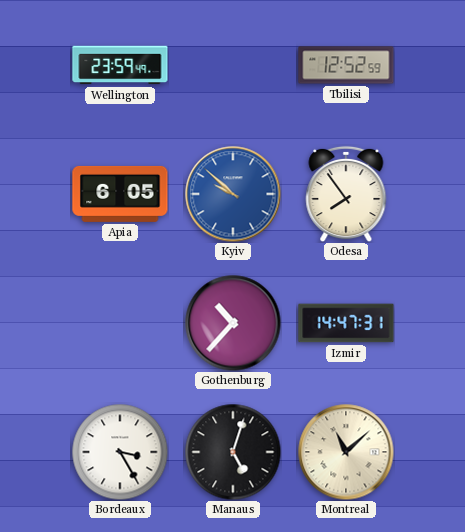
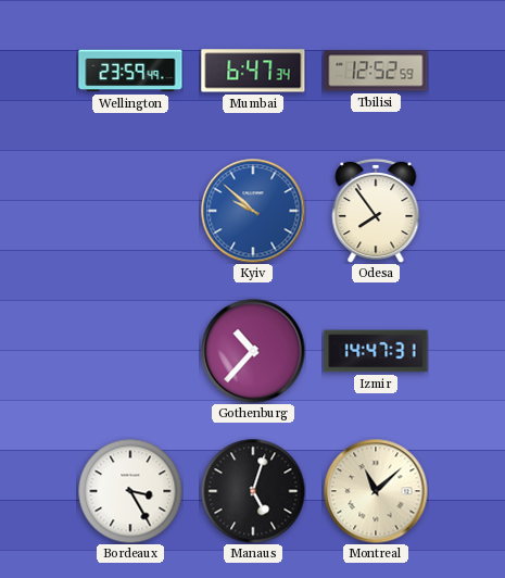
Mumbai: none -> 6:47
Apia: 6:05 -> none
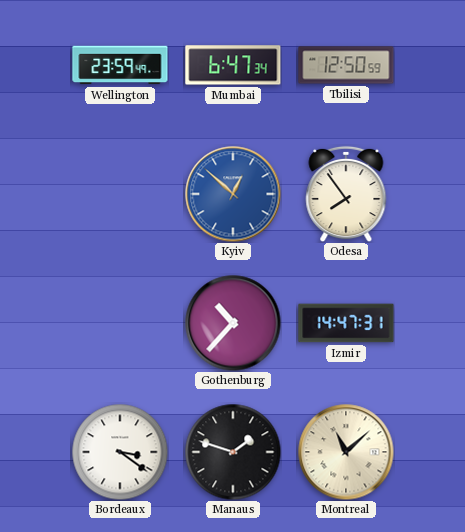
Tbilisi: 12:52 -> 12:50
Kyiv: 9:52 -> 12:52
Bordeaux: 3:25 -> 3:21
Manaus: 5:03 -> 1:48
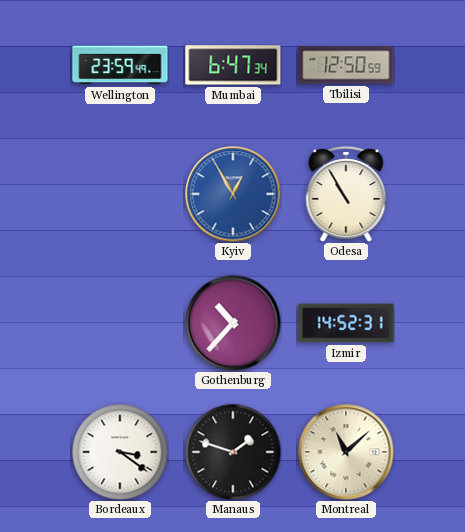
Kyiv: 12:52 -> 12:55
Odesa: 7:54 -> 10:55
Izmir: 14:47 -> 14:52
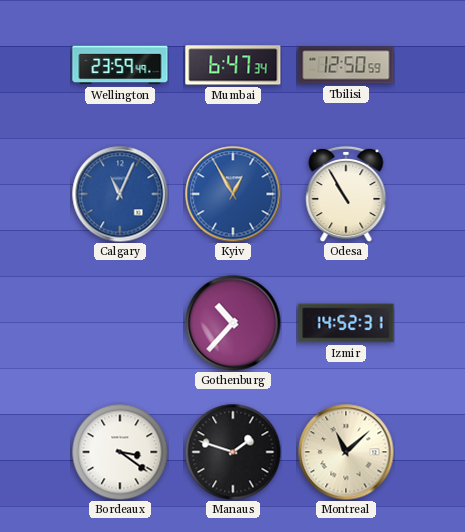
Calgary: none -> 11:04
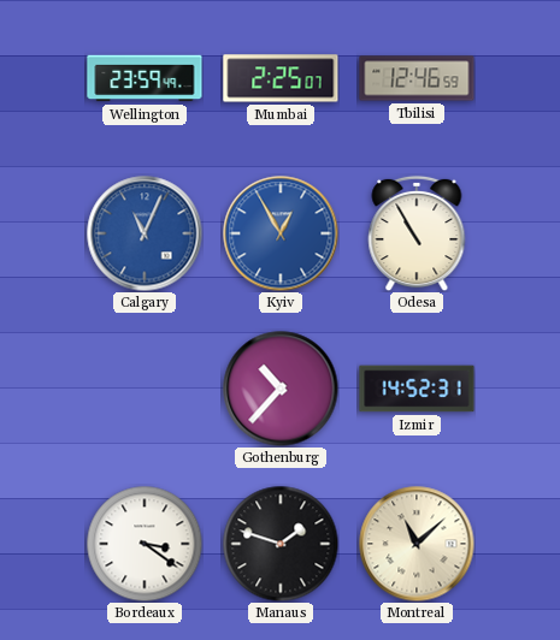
Mumbai: 6:47 -> 2:25
Tbilisi: 12:50 -> 12:46
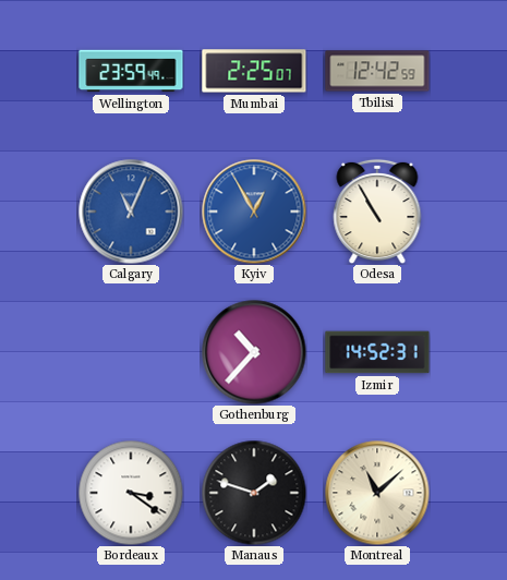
Tbilisi: 12:46 -> 12:42
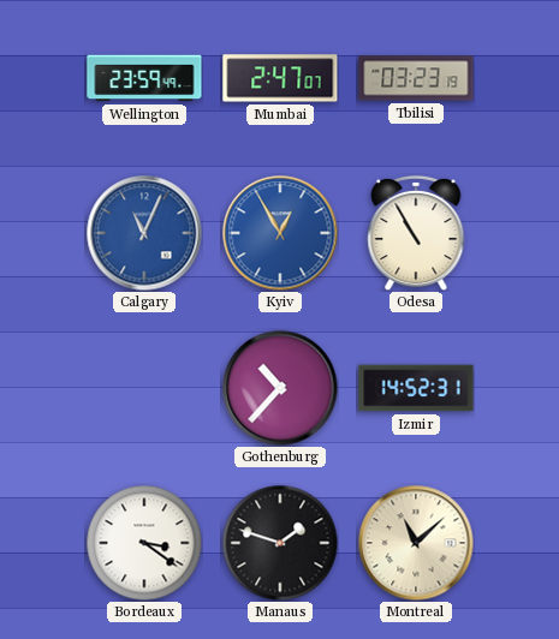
Mumbai: 2:25 -> 2:47
Tbilisi: 12:42 -> 03:23
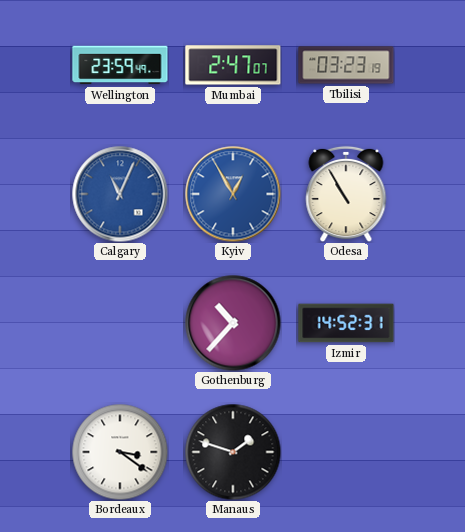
Montreal: 11:08 -> none
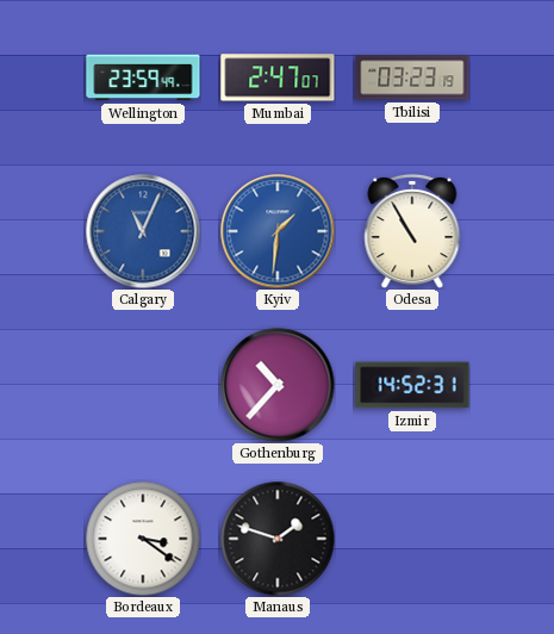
Kyiv: 12:55 -> 1:31
